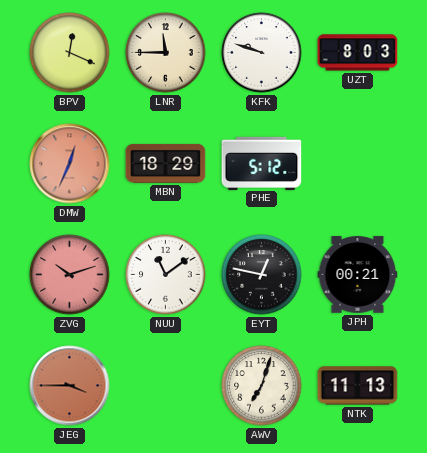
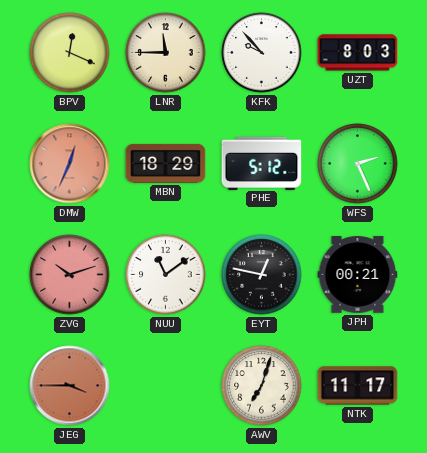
KFK: 9:48 -> 9:53
WFS: none -> 2:26
NTK: 11:13 -> 11:17
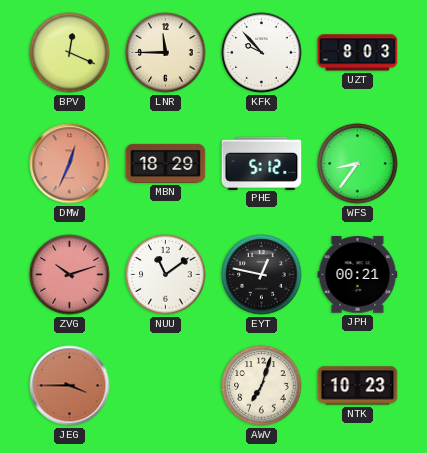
WFS: 2:26 -> 8:36
NTK: 11:17 -> 10:23
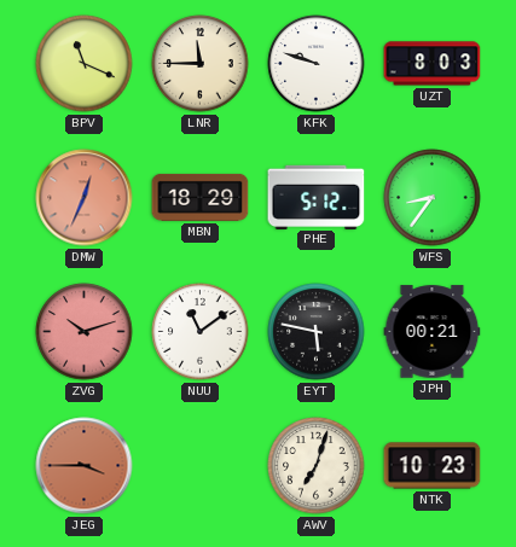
BPV: 12:19 -> 11:19
KFK: 9:53 -> 9:48
EYT: 12:47 -> 5:47
